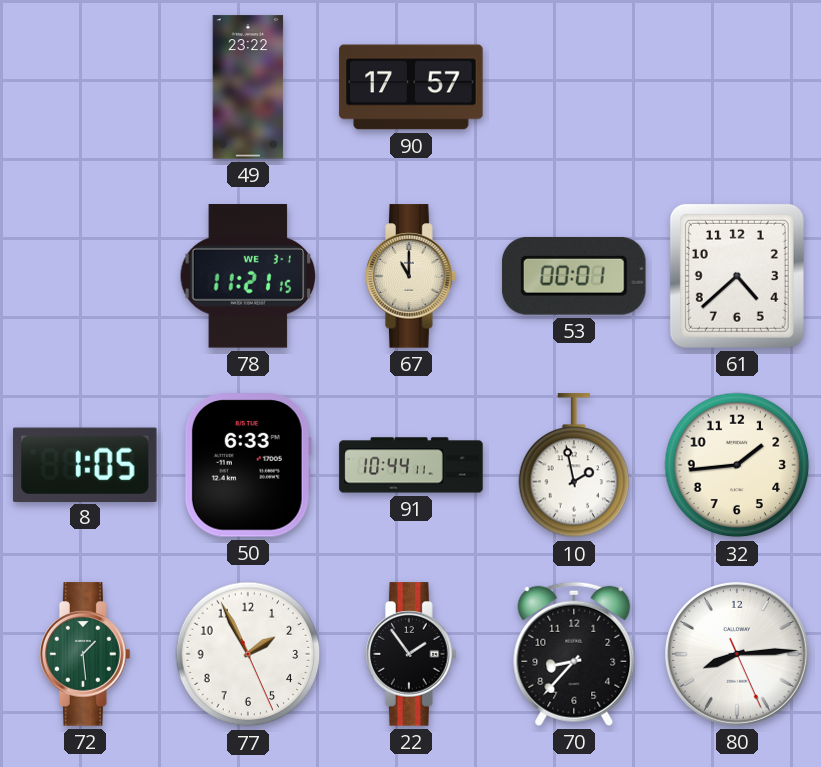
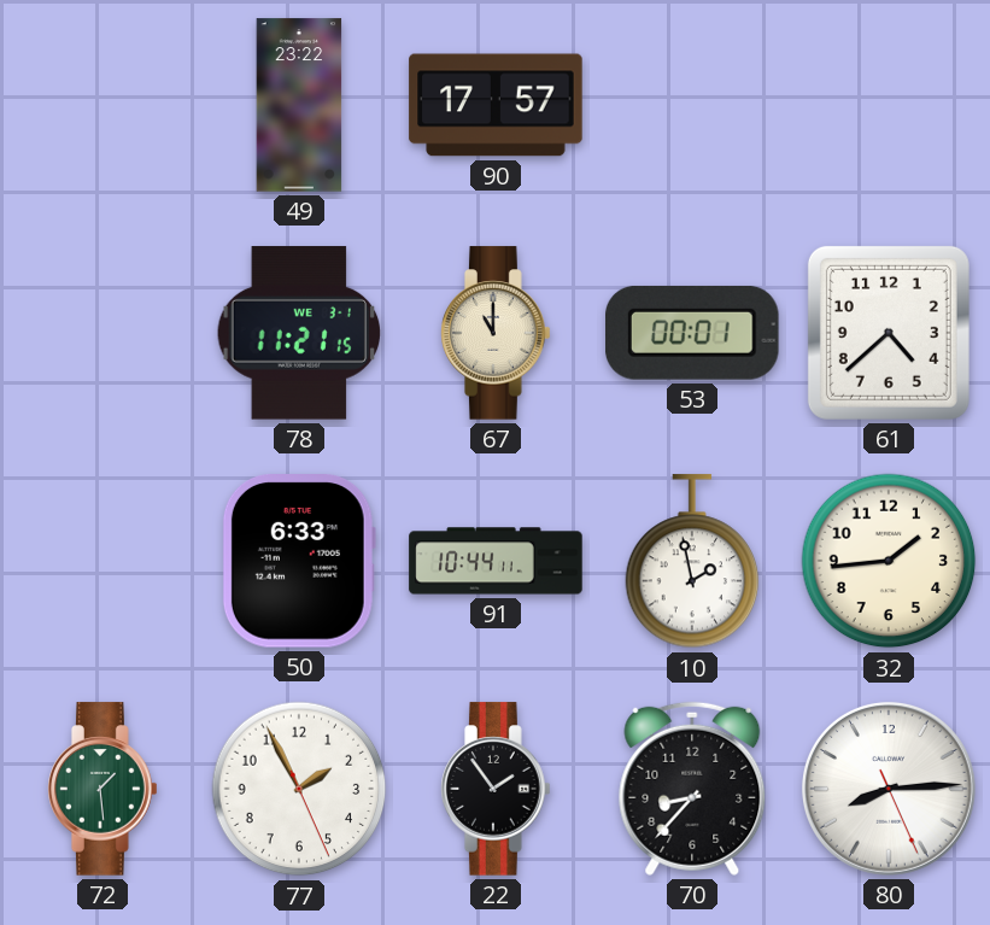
8: 1:05 -> none
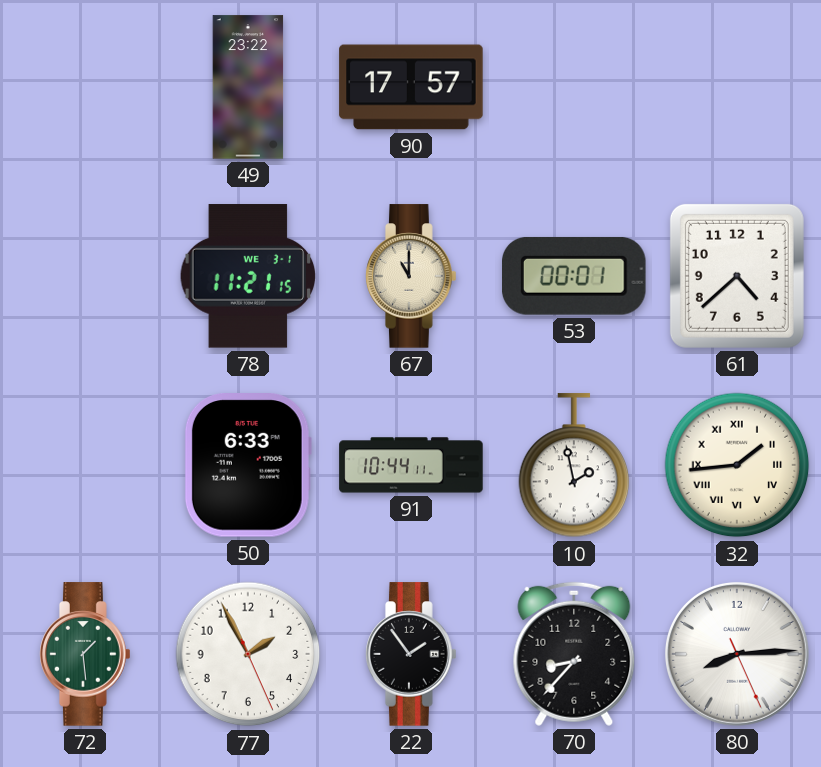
32 numerals: Arabic -> Roman
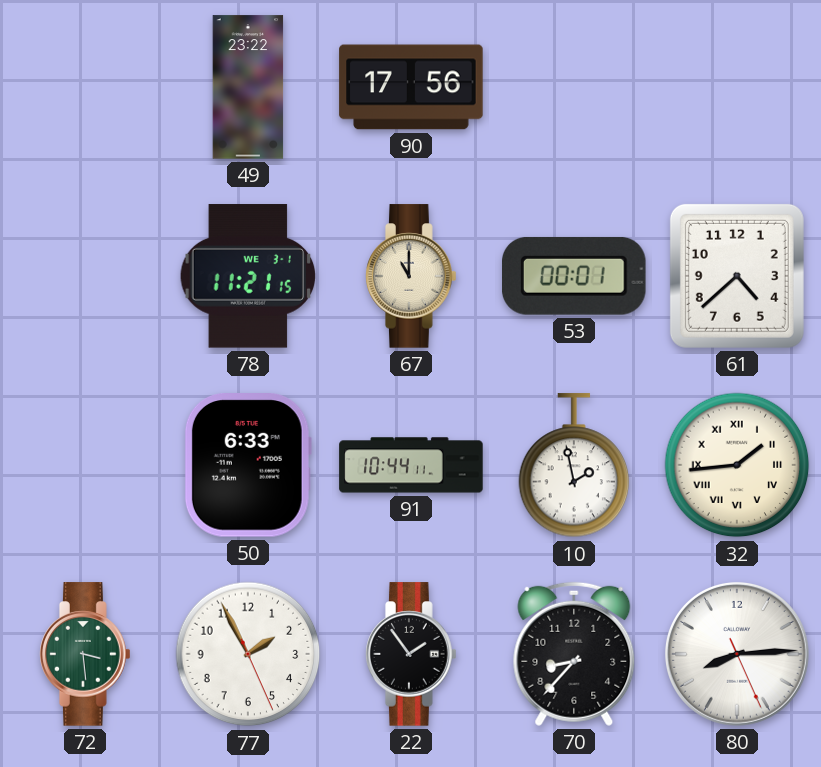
90: 17:57 -> 17:56
72: 1:29 -> 3:29
